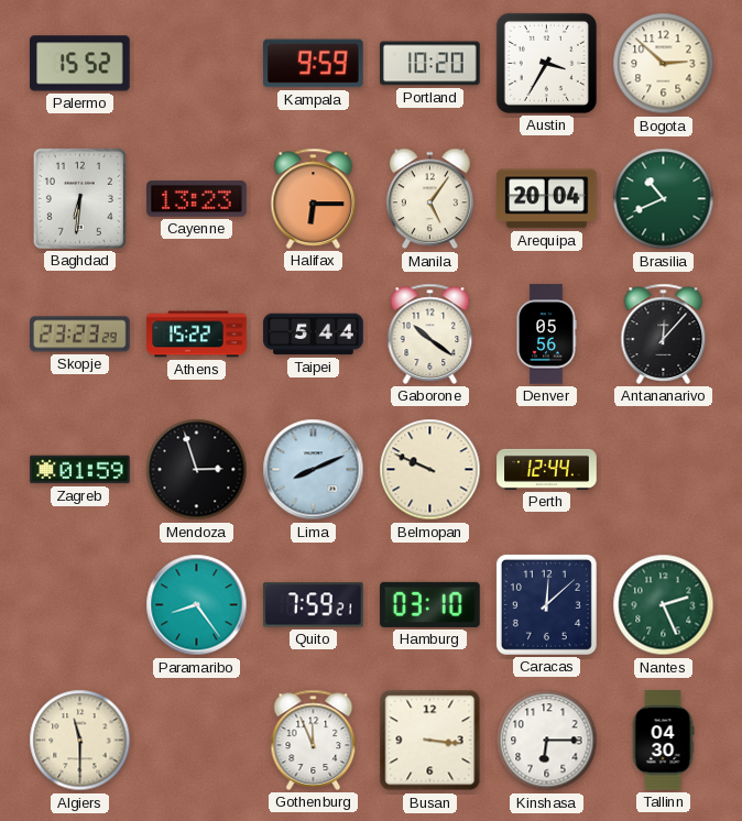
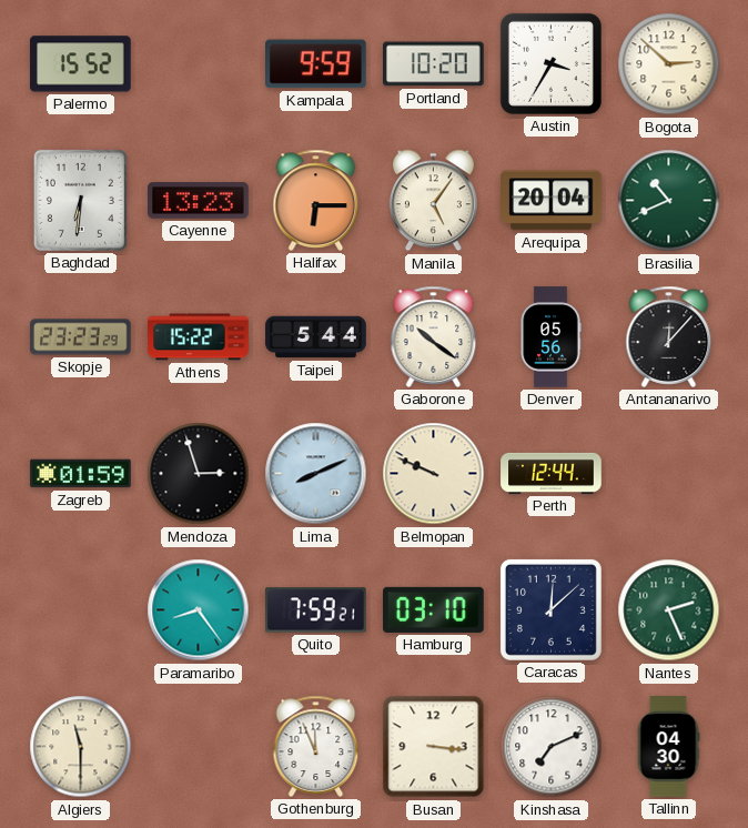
Kinshasa: 6:15 -> 7:11
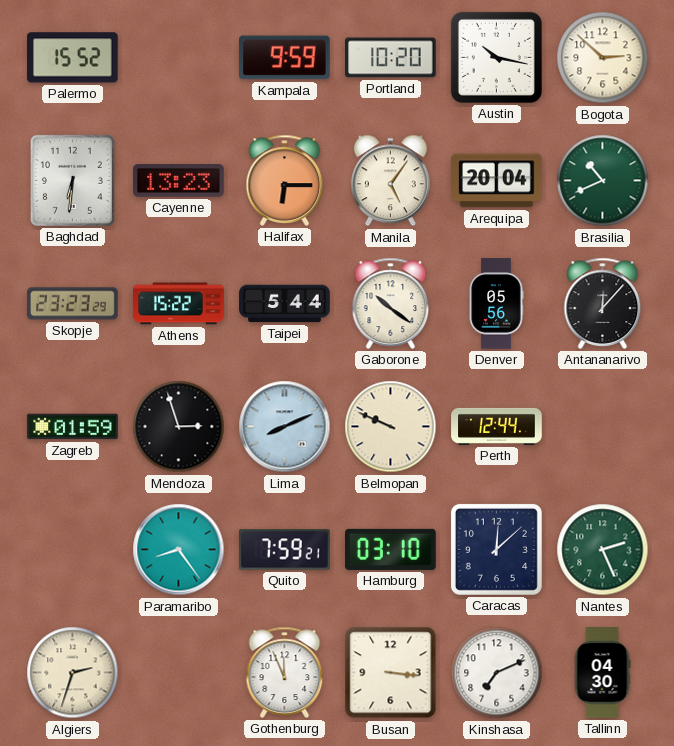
Austin: 3:35 -> 10:17
Algiers: 11:30 -> 2:33
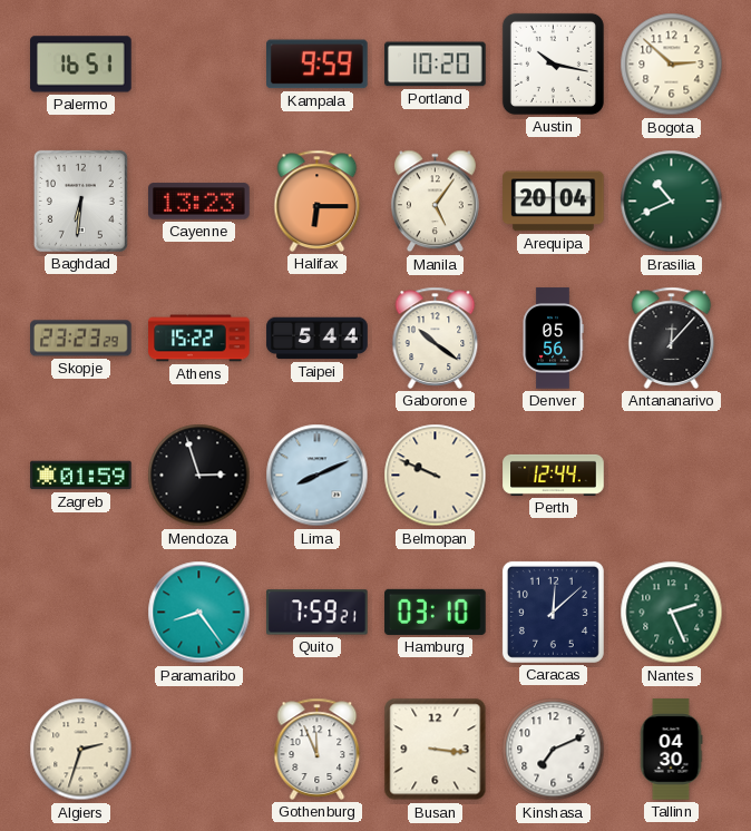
Palermo: 15:52 -> 16:51
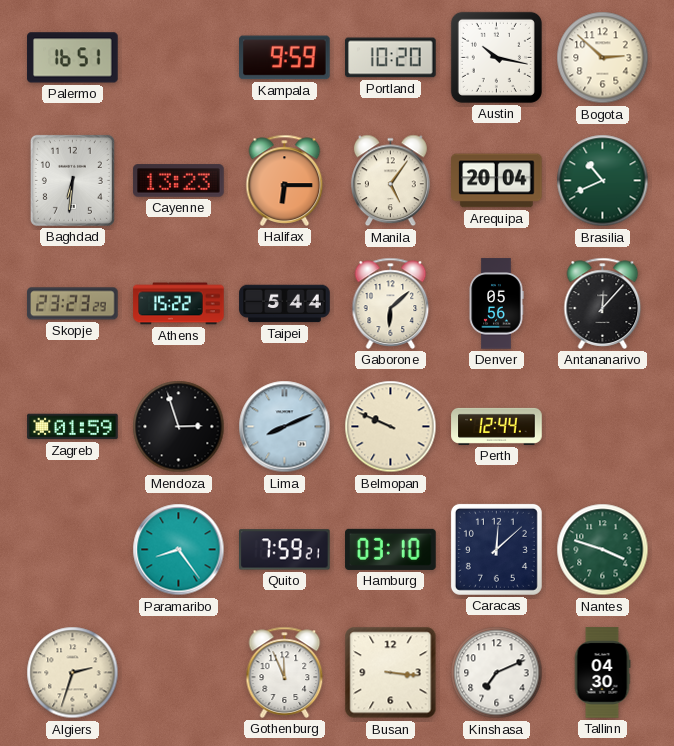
Gaborone: 10:21 -> 6:08
Nantes: 2:26 -> 3:48
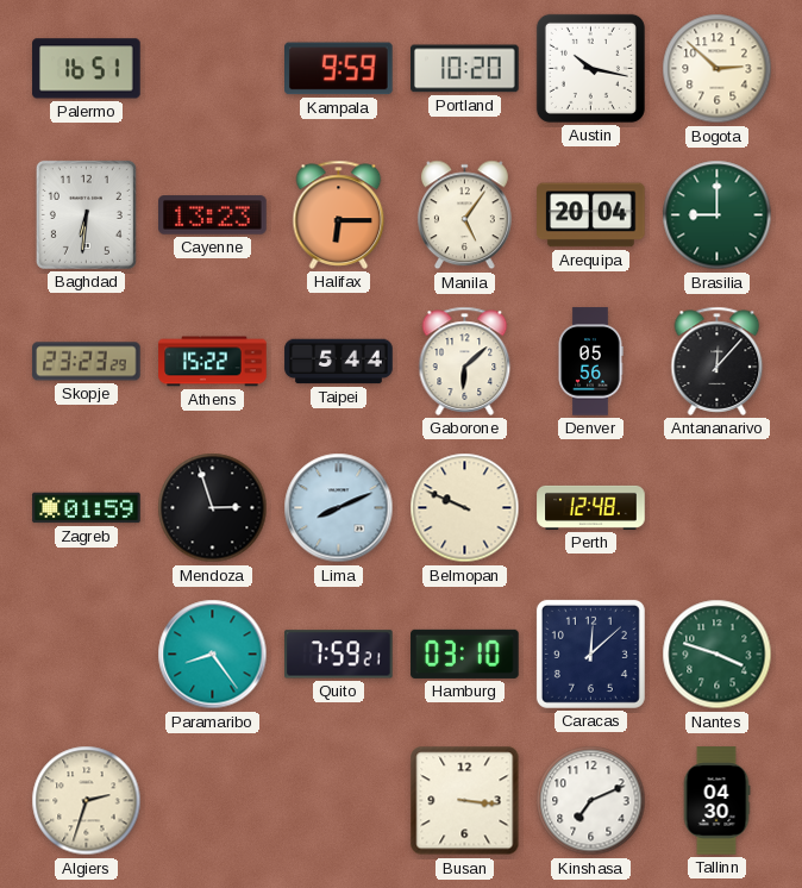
Brasilia: 10:41 -> 9:00
Perth: 12:44 -> 12:48
Gothenburg: 11:56 -> none
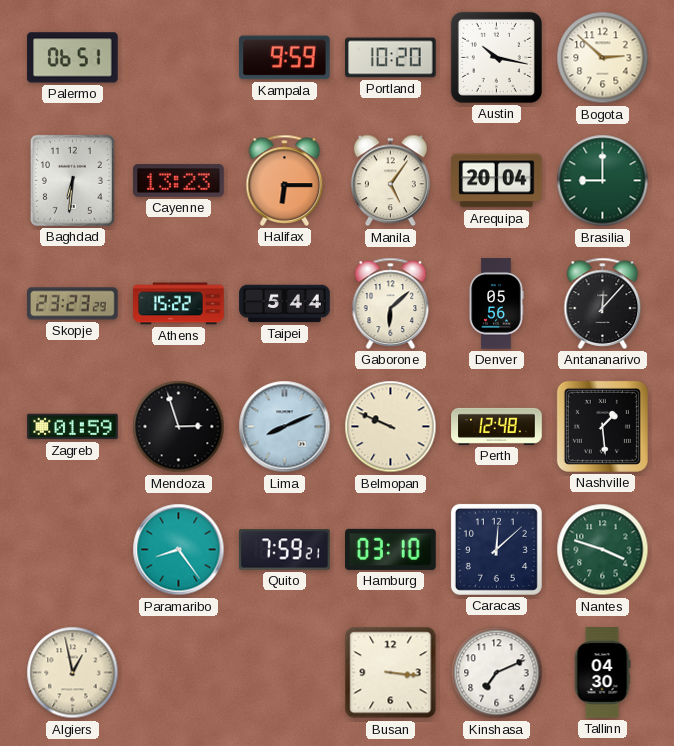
Palermo: 16:51 -> 06:51
Nashville: none -> 1:29
Algiers: 2:33 -> 12:58
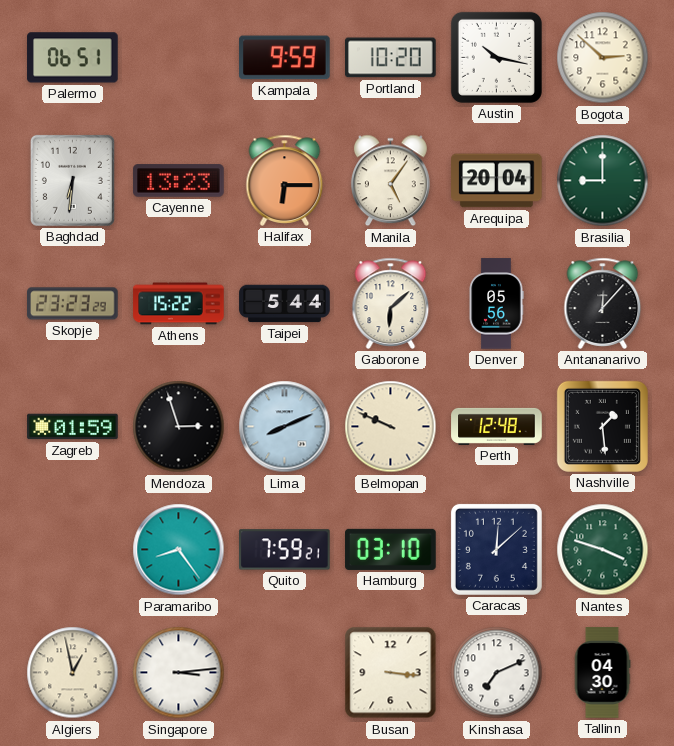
Singapore: none -> 3:14
